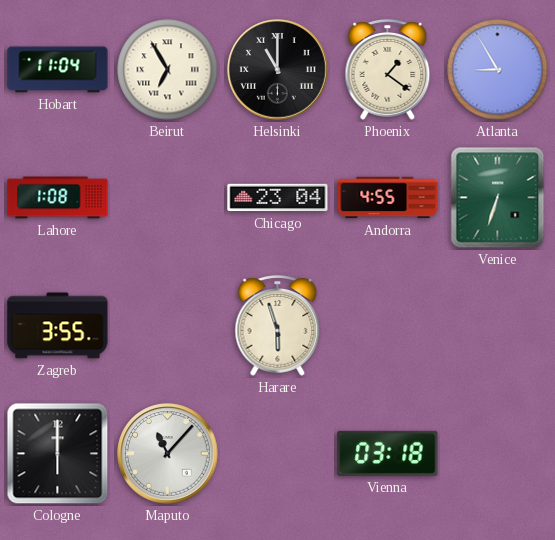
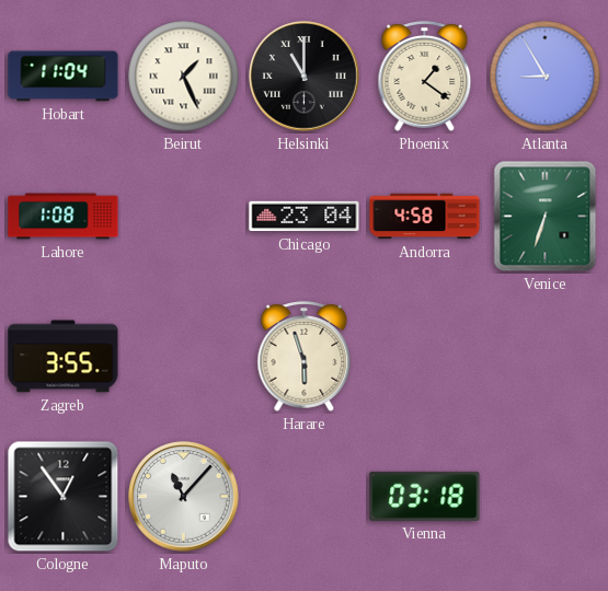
Beirut: 6:55 -> 1:26
Andorra: 4:55 -> 4:58
Cologne: 6:00 -> 12:54
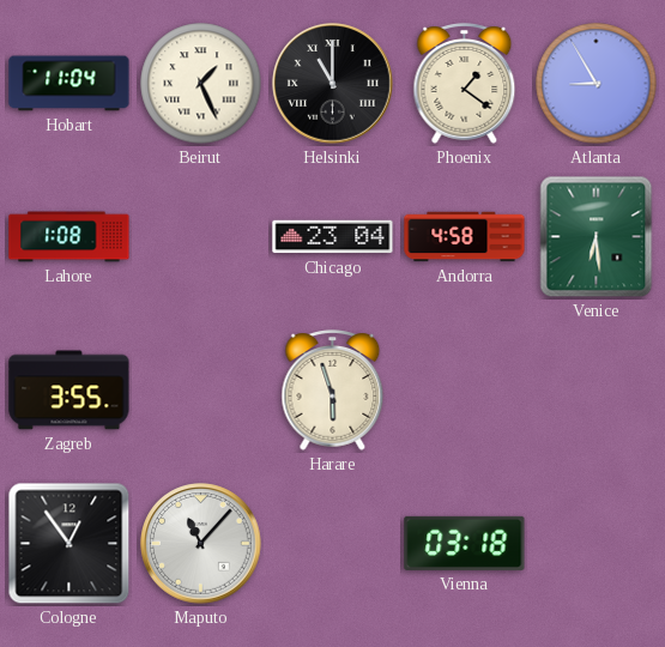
Venice: 6:33 -> 6:29
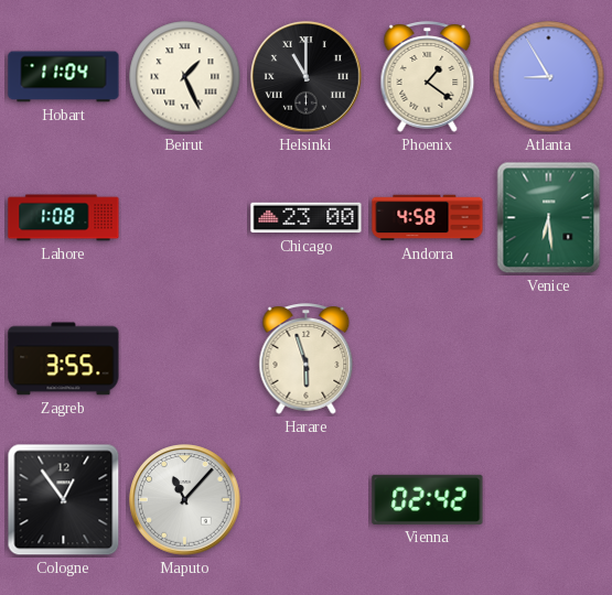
Chicago: 23:04 -> 23:00
Vienna: 03:18 -> 02:42
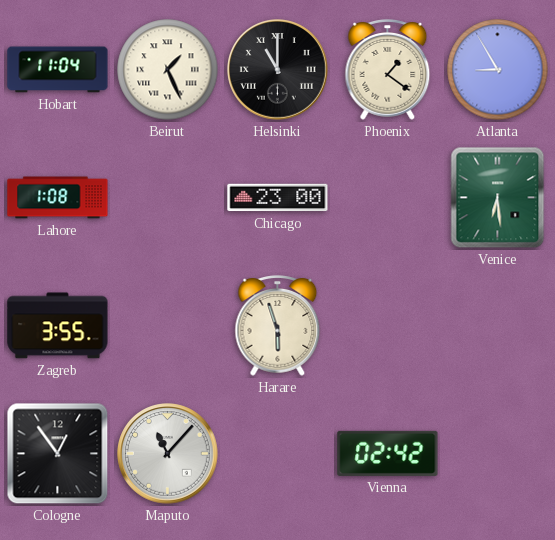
Andorra: 4:58 -> none
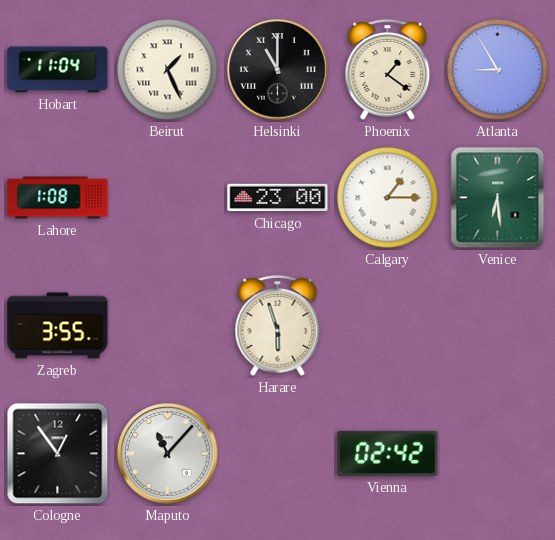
Calgary: none -> 1:15
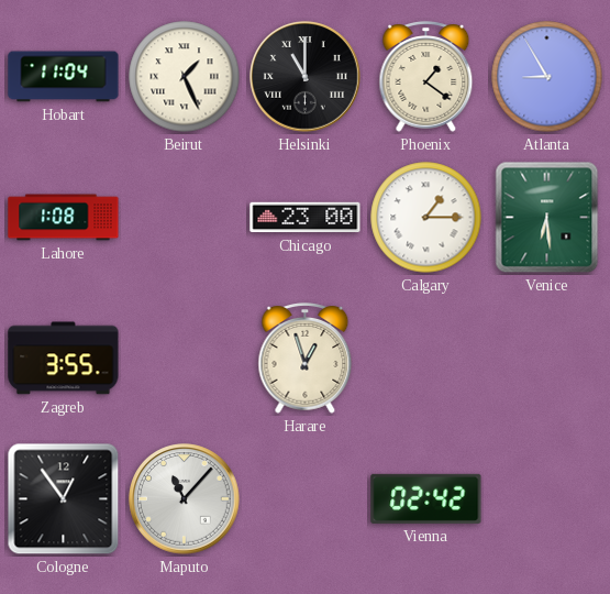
Harare: 5:57 -> 12:57
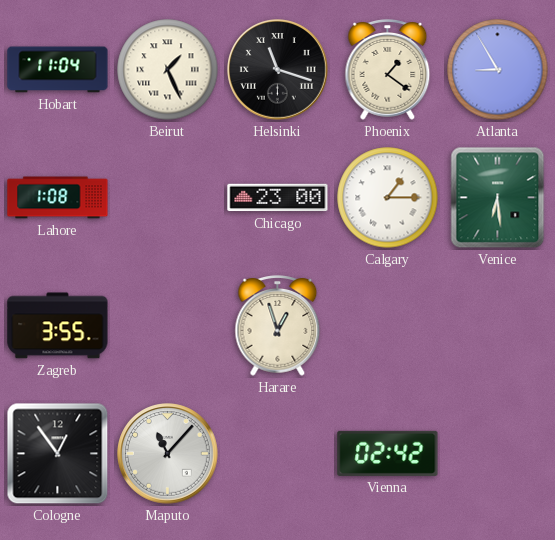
Helsinki: 11:00 -> 11:18
